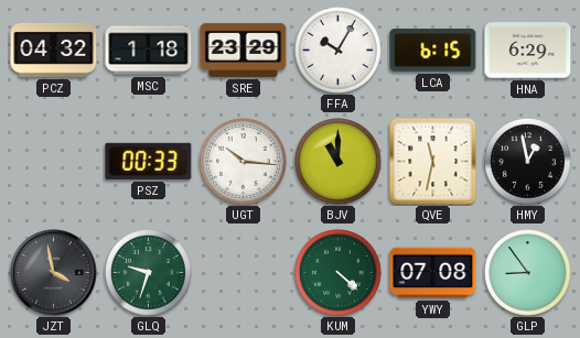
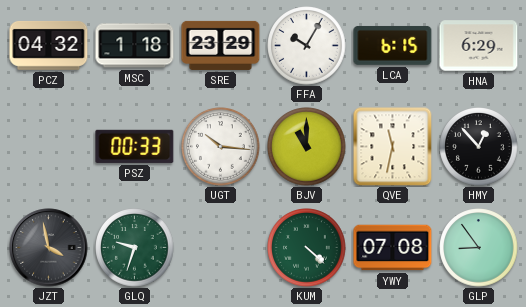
HMY: 12:58 -> 12:53
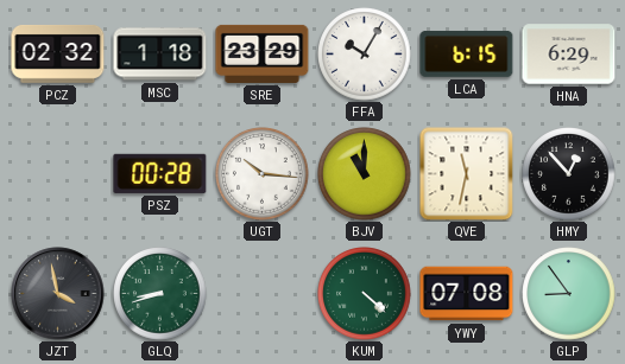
PCZ: 04:32 -> 02:32
PSZ: 00:33 -> 00:28
GLQ: 9:33 -> 8:42
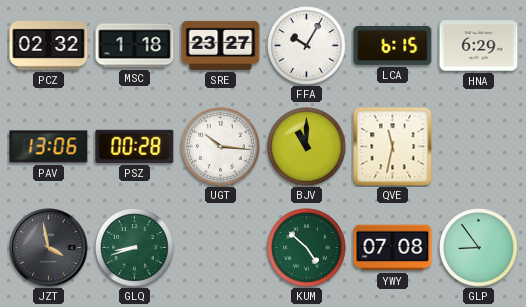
SRE: 23:29 -> 23:27
PAV: none -> 13:06
HMY: 12:53 -> none
KUM: 4:22 -> 4:52
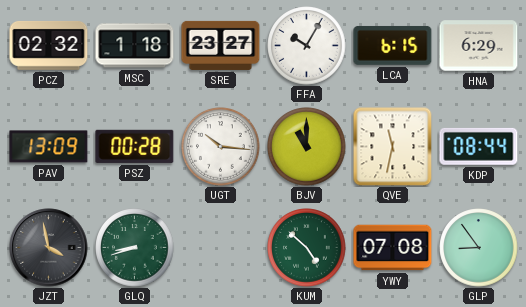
PAV: 13:06 -> 13:09
KDP: none -> 08:44
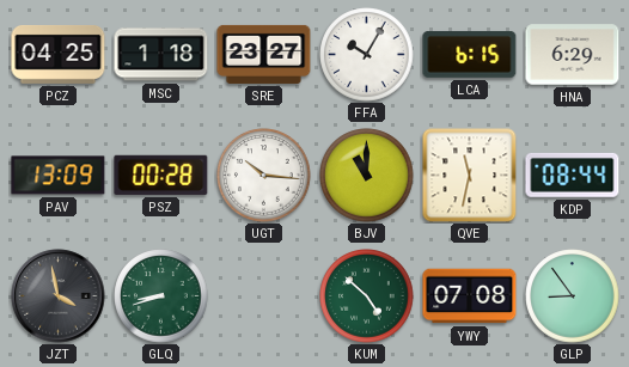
PCZ: 02:32 -> 04:25
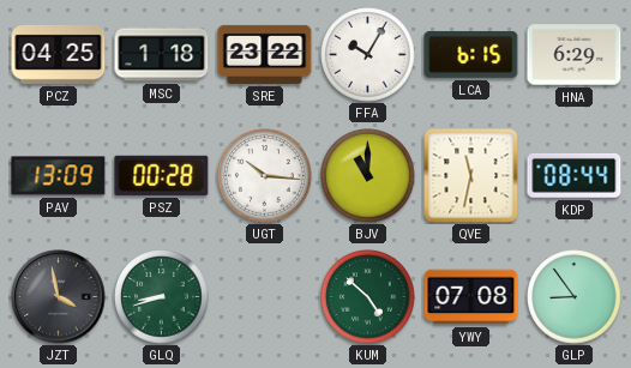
SRE: 23:27 -> 23:22
